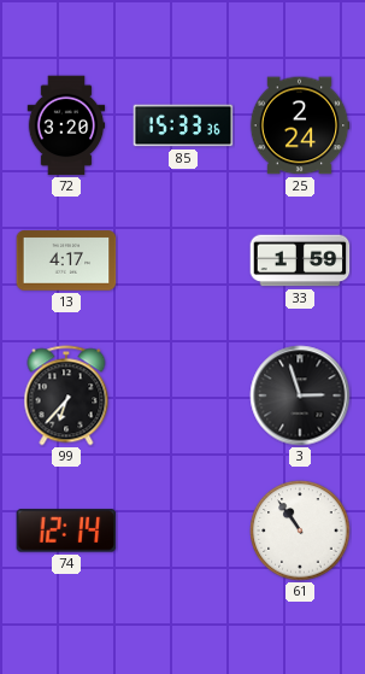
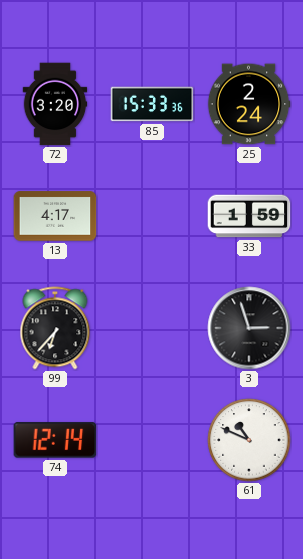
61: 10:54 -> 10:49
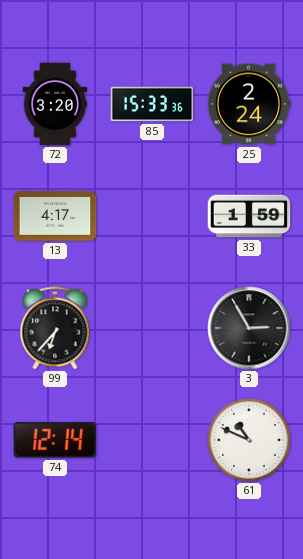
3: 2:57 -> 2:55
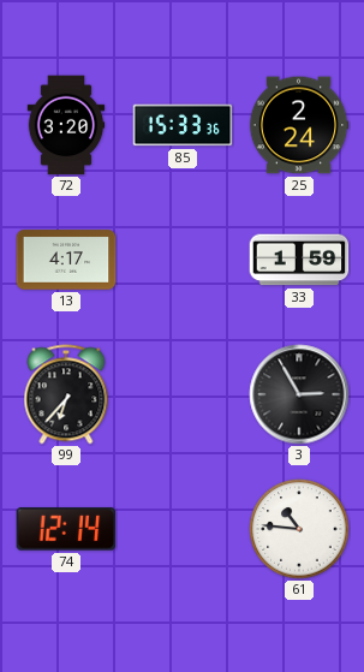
61: 10:49 -> 10:46
